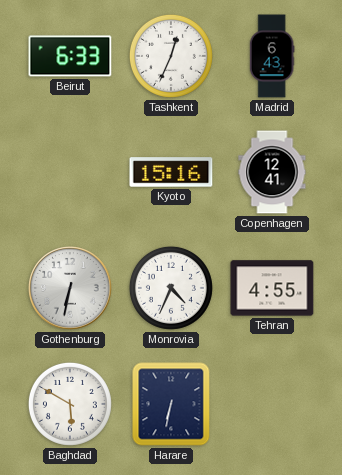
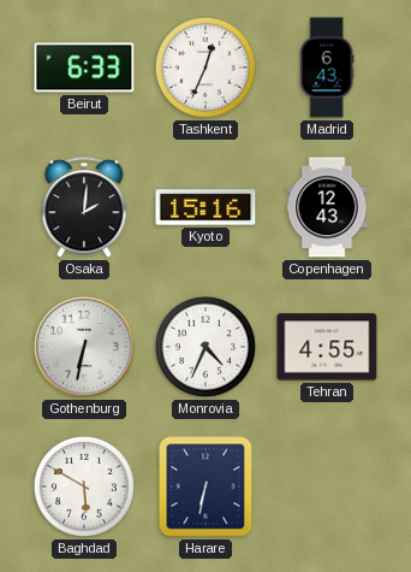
Osaka: none -> 2:01
Copenhagen: 12:41 -> 12:43
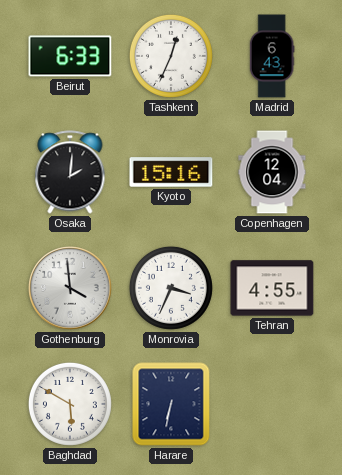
Copenhagen: 12:43 -> 12:04
Gothenburg: 6:32 -> 3:59
Monrovia: 4:34 -> 3:34
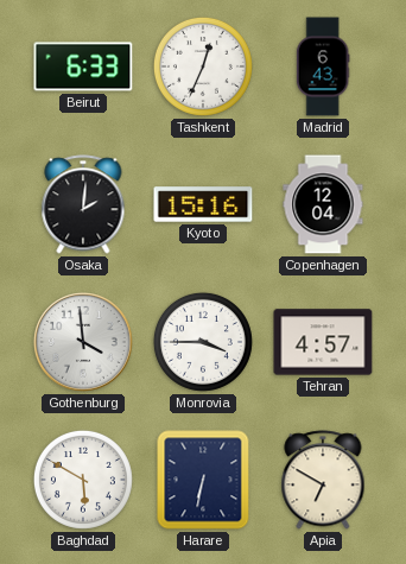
Monrovia: 3:34 -> 3:45
Tehran: 4:55 -> 4:57
Apia: none -> 6:50
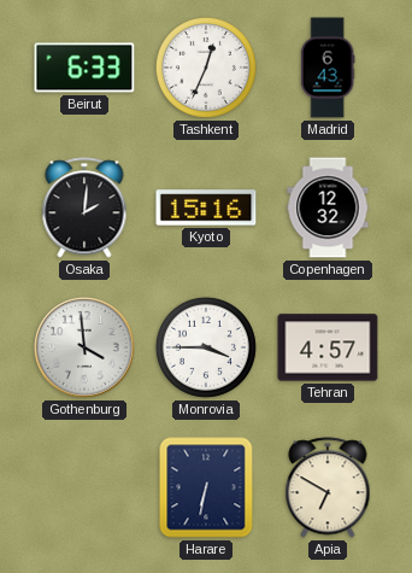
Copenhagen: 12:04 -> 12:32
Baghdad: 5:50 -> none
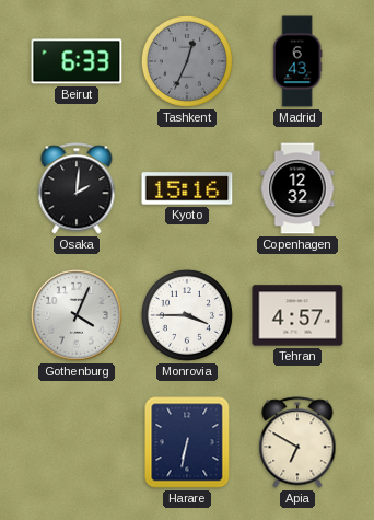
Tashkent dial: white -> grey
Gothenburg: 3:59 -> 4:04
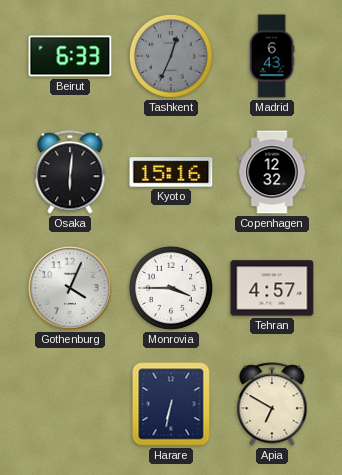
Osaka: 2:01 -> 6:01
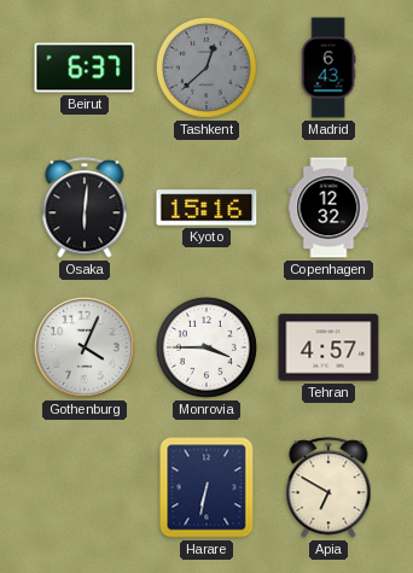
Beirut: 6:33 -> 6:37
Tashkent: 12:34 -> 12:38
